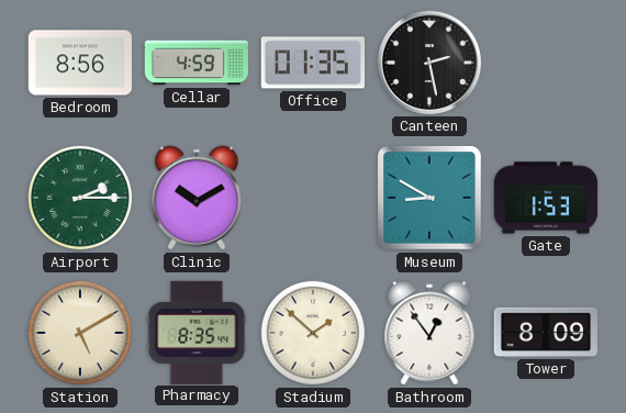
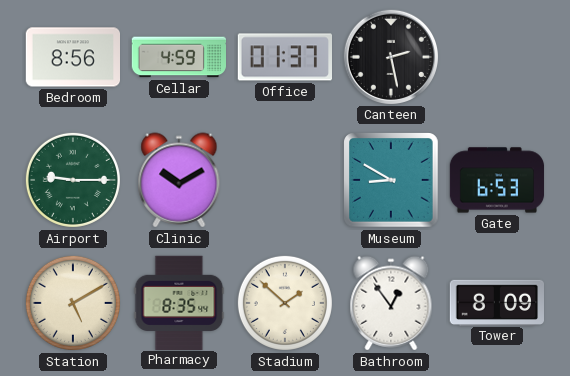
Office: 01:35 -> 01:37
Airport: 2:15 -> 9:15
Gate: 1:53 -> 6:53
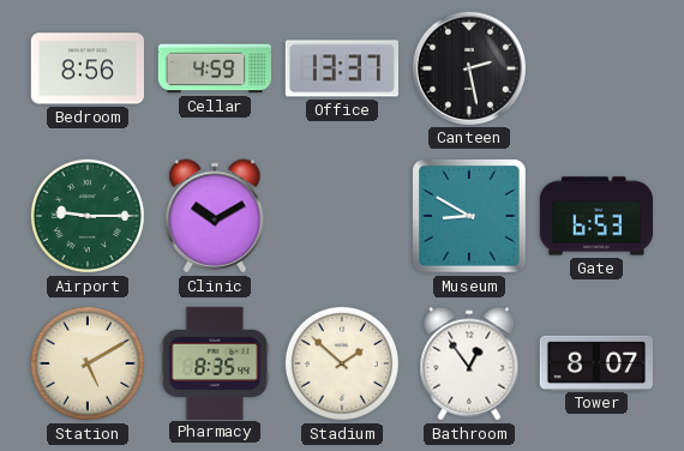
Office: 01:37 -> 13:37
Tower: 8:09 -> 8:07
